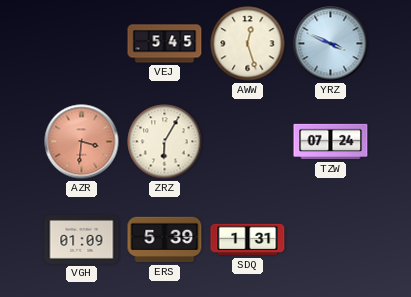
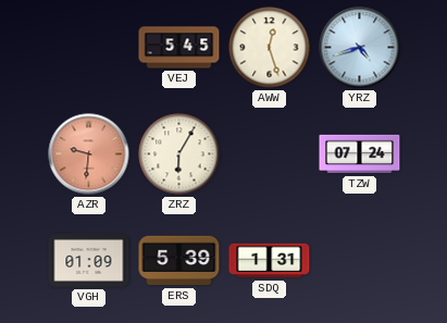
YRZ: 3:49 -> 4:42
AZR: 3:31 -> 9:31
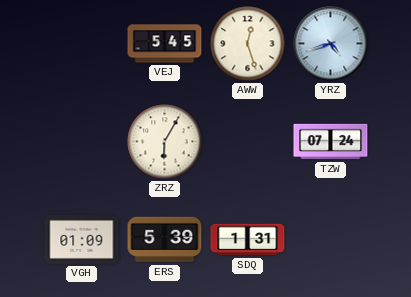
AZR: 9:31 -> none
